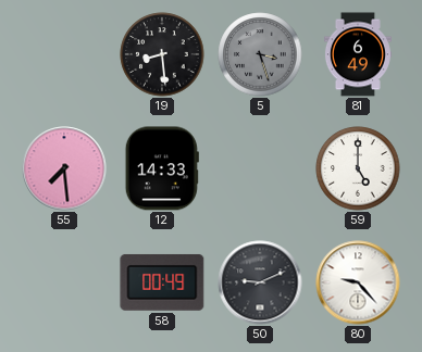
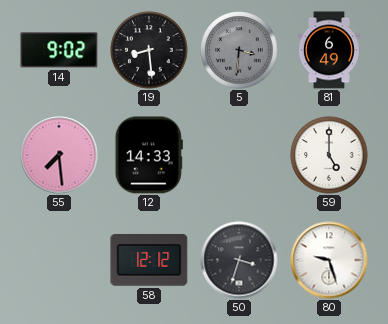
14: none -> 9:02
5: 3:27 -> 3:31
58: 00:49 -> 12:12
50: 9:11 -> 3:33
80: 9:23 -> 9:27
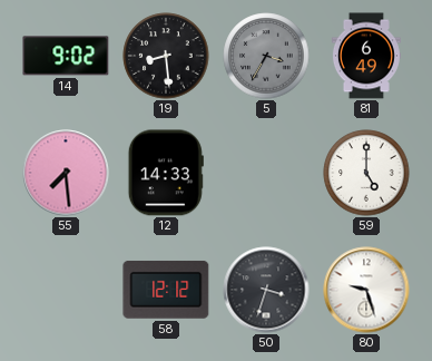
5: 3:31 -> 3:35
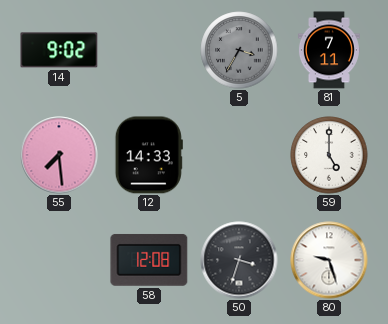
19: 8:29 -> none
81: 6:49 -> 7:11
58: 12:12 -> 12:08
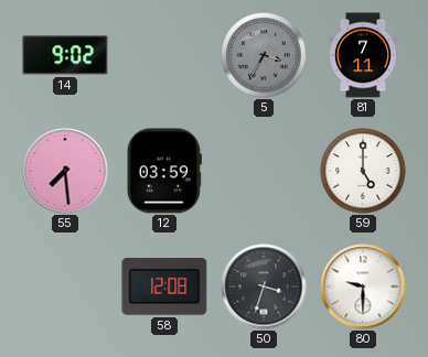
12: 14:33 -> 03:59
80: 9:27 -> 9:30
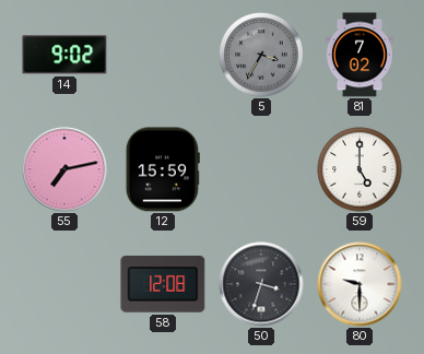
81: 7:11 -> 7:02
55: 7:29 -> 7:13
12: 03:59 -> 15:59
